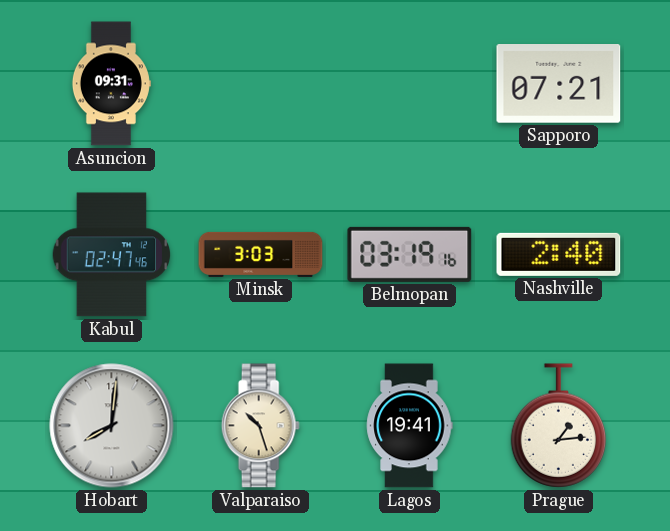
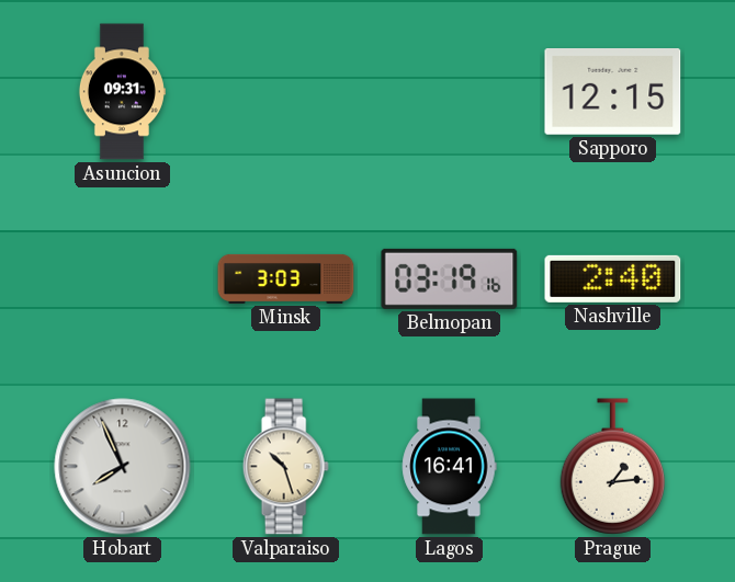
Sapporo: 07:21 -> 12:15
Kabul: 02:47 -> none
Hobart: 8:01 -> 7:56
Lagos: 19:41 -> 16:41
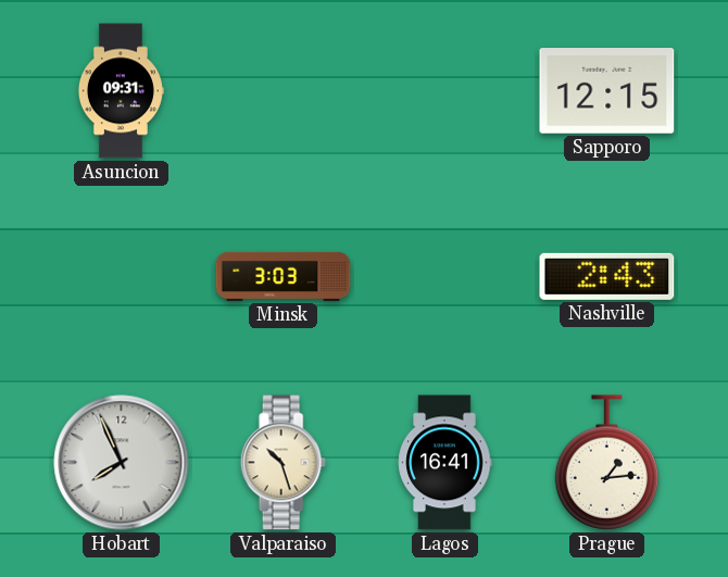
Belmopan: 03:19 -> none
Nashville: 2:40 -> 2:43
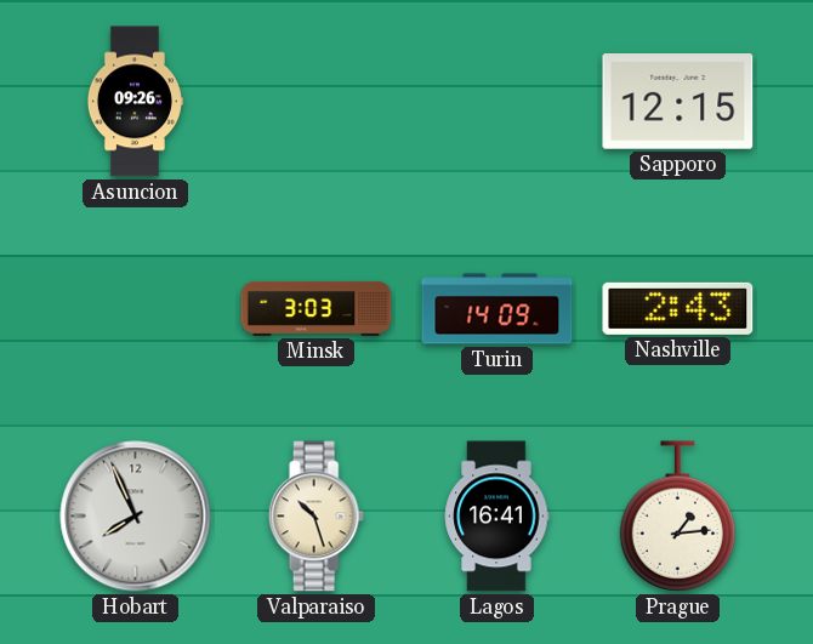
Asuncion: 09:31 -> 09:26
Turin: none -> 14:09
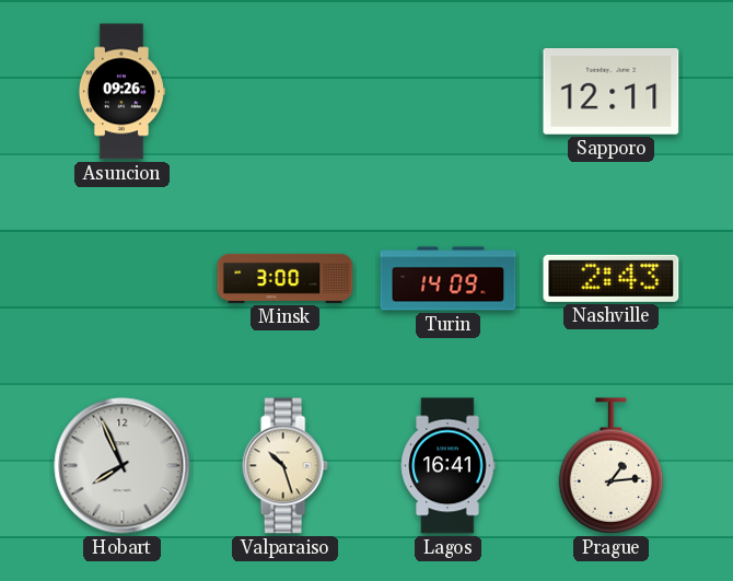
Sapporo: 12:15 -> 12:11
Minsk: 3:03 -> 3:00
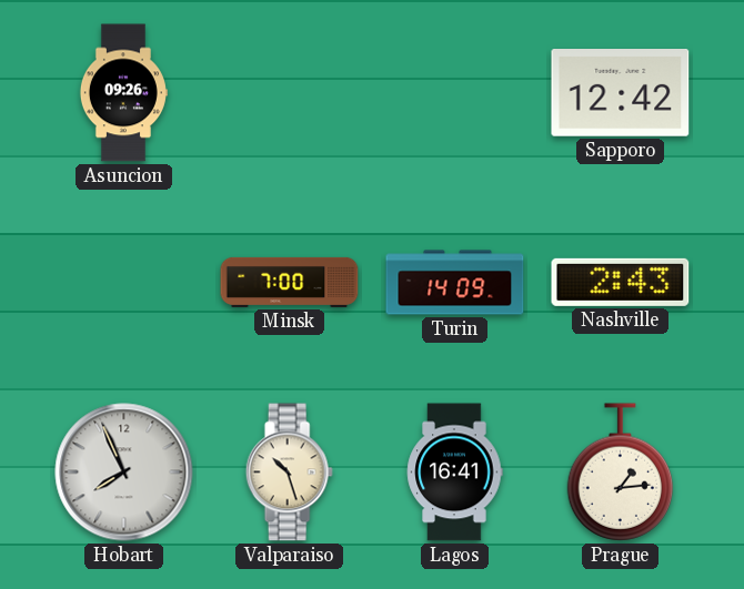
Sapporo: 12:11 -> 12:42
Minsk: 3:00 -> 7:00
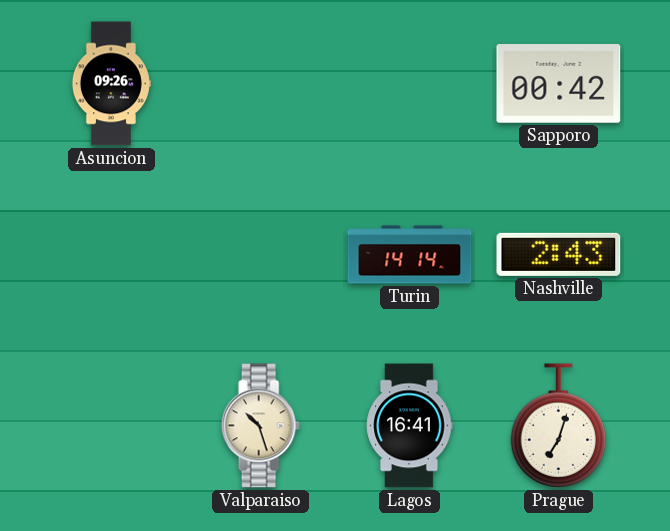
Sapporo: 12:42 -> 00:42
Minsk: 7:00 -> none
Turin: 14:09 -> 14:14
Hobart: 7:56 -> none
Prague: 1:14 -> 7:03
